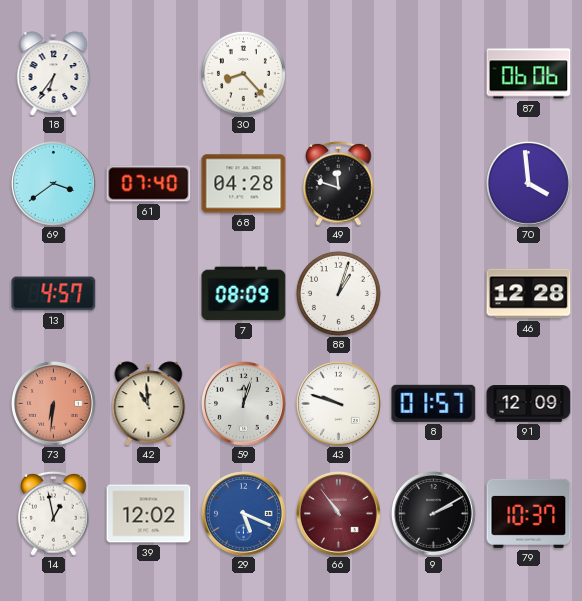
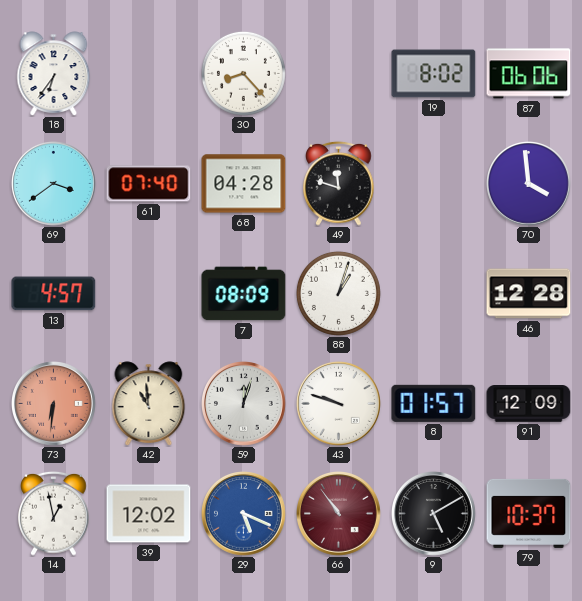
19: none -> 8:02
9: 2:10 -> 5:10
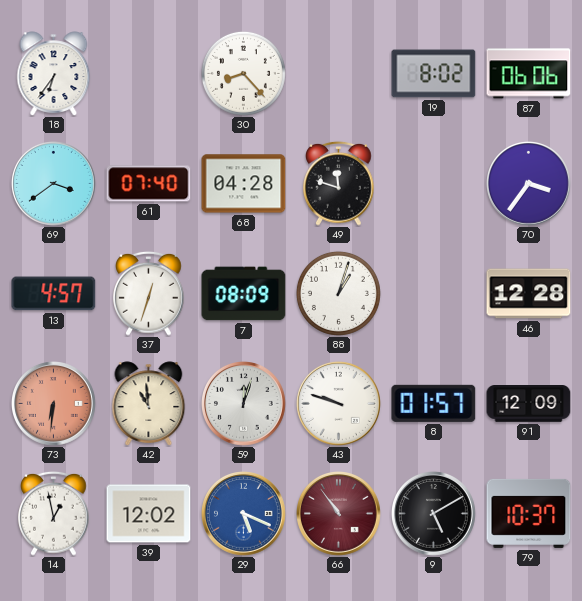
70: 3:59 -> 3:36
37: none -> 12:33
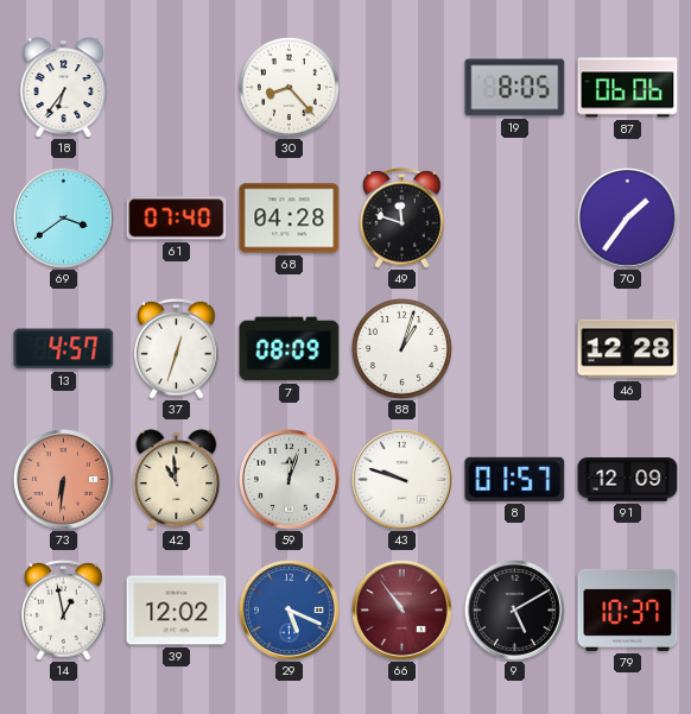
19: 8:02 -> 8:05
70: 3:36 -> 1:36
